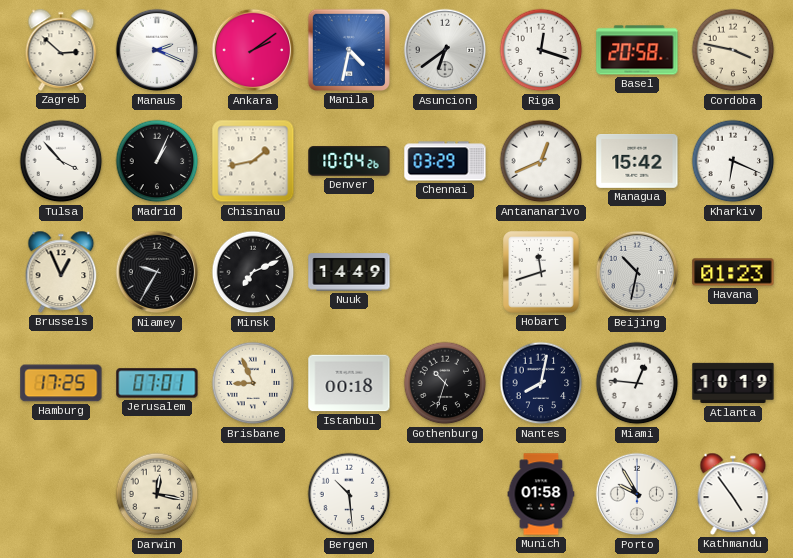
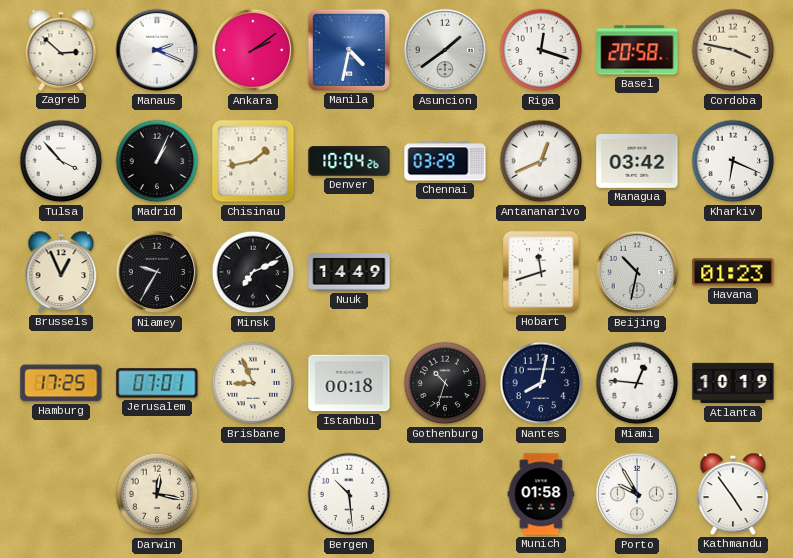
Asuncion: 6:39 -> 1:39
Managua: 15:42 -> 03:42
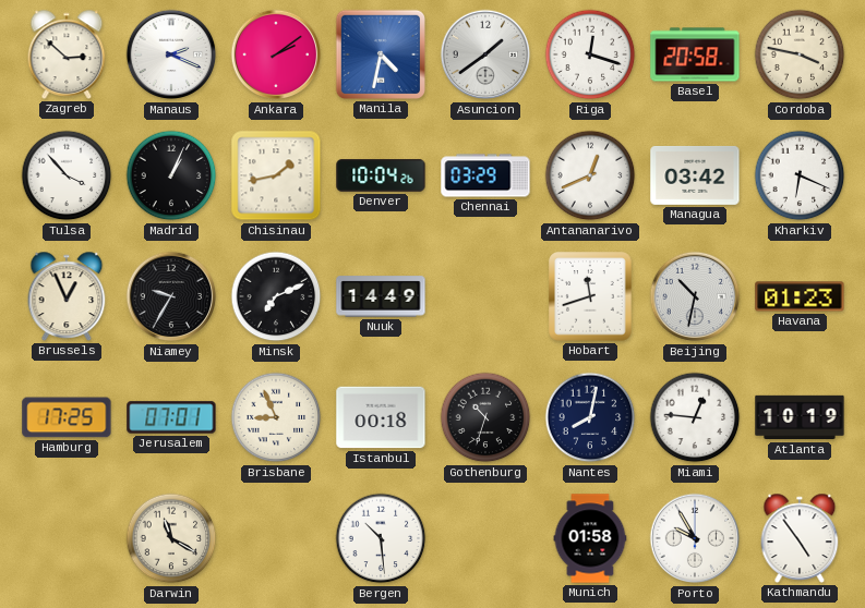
Darwin: 12:17 -> 11:20
